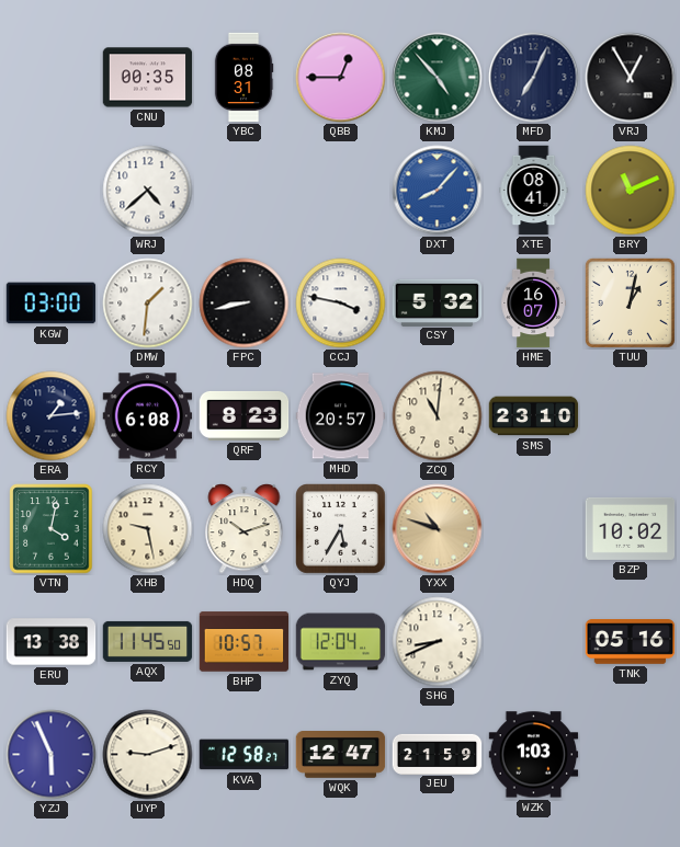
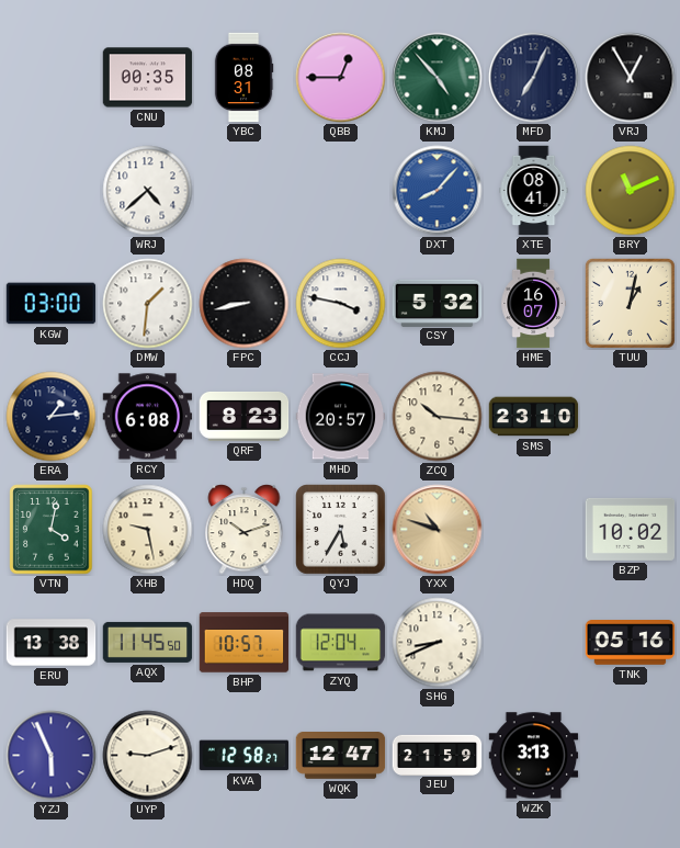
ZCQ: 11:01 -> 10:16
WZK: 1:03 -> 3:13
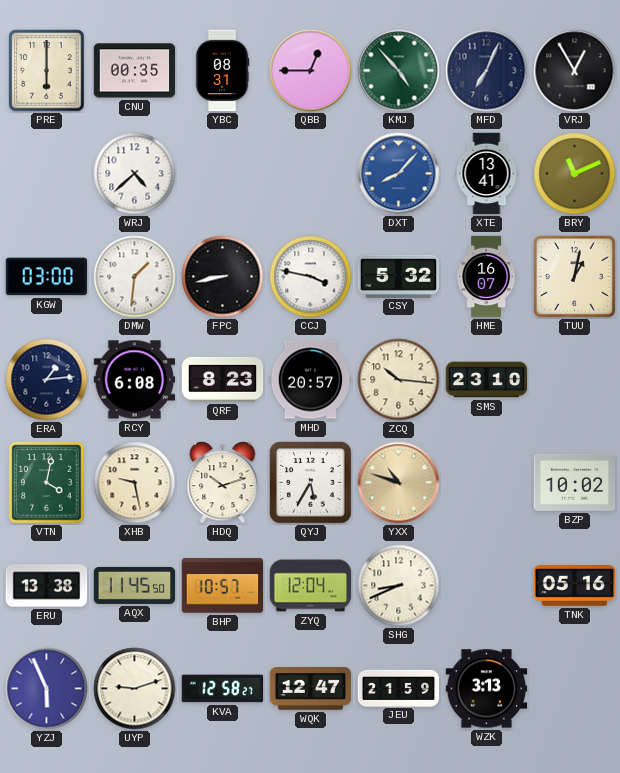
PRE: none -> 6:00
XTE: 08:41 -> 13:41
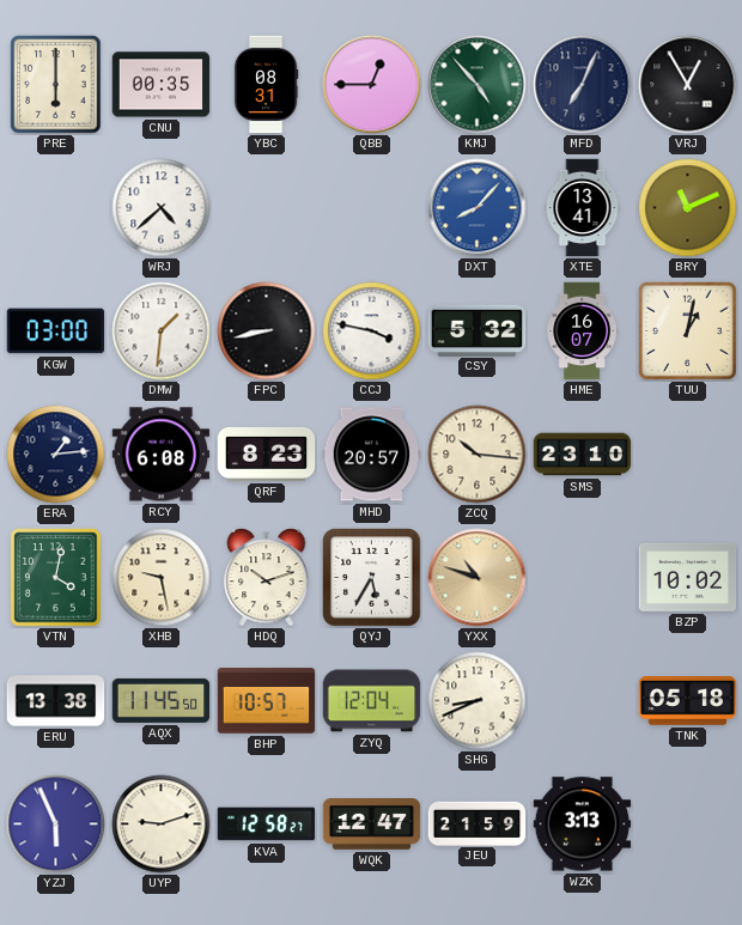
TNK: 05:16 -> 05:18
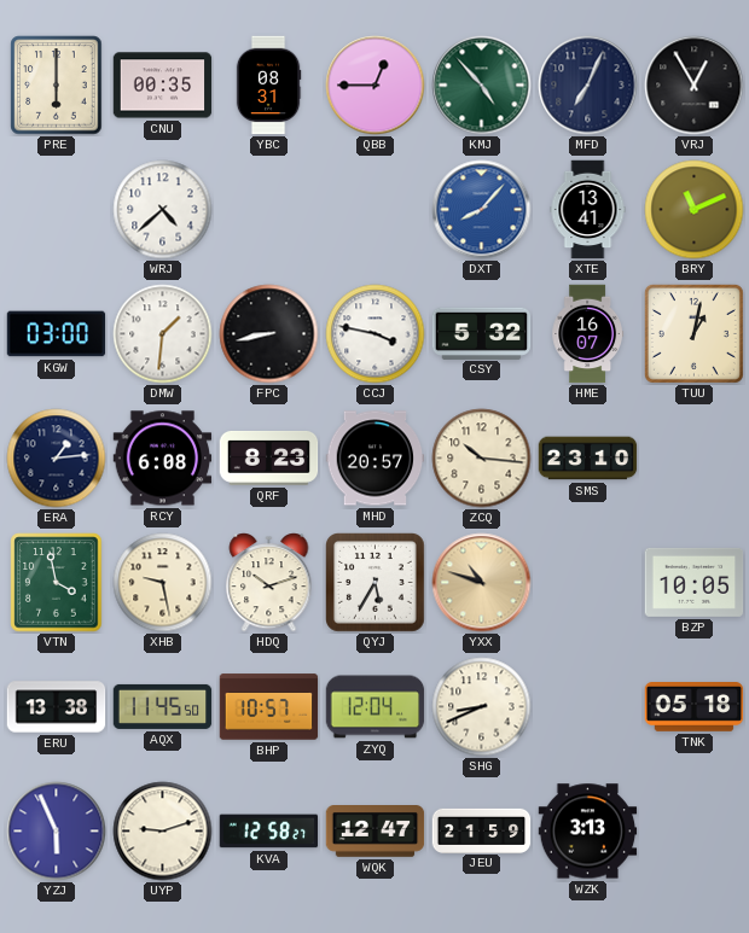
VTN: 4:02 -> 3:58
BZP: 10:02 -> 10:05
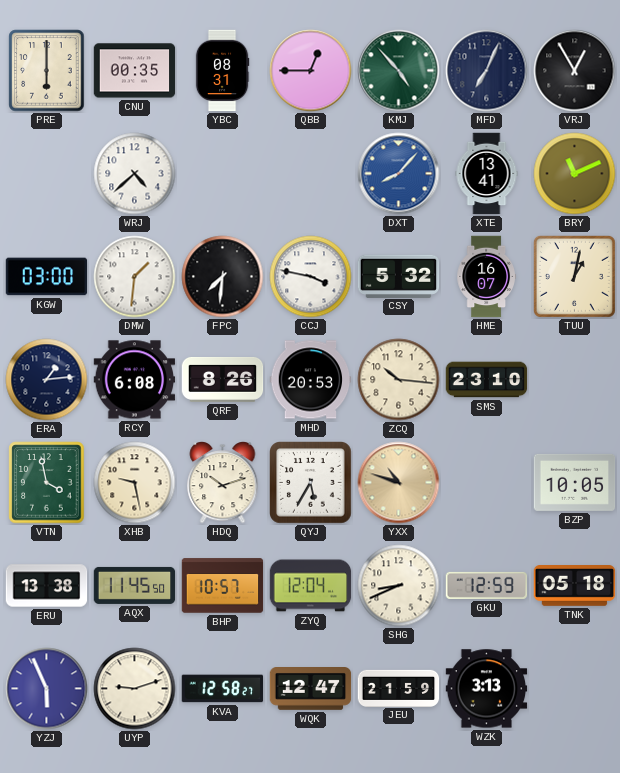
FPC: 8:43 -> 7:31
QRF: 8:23 -> 8:26
MHD: 20:57 -> 20:53
GKU: none -> 12:59
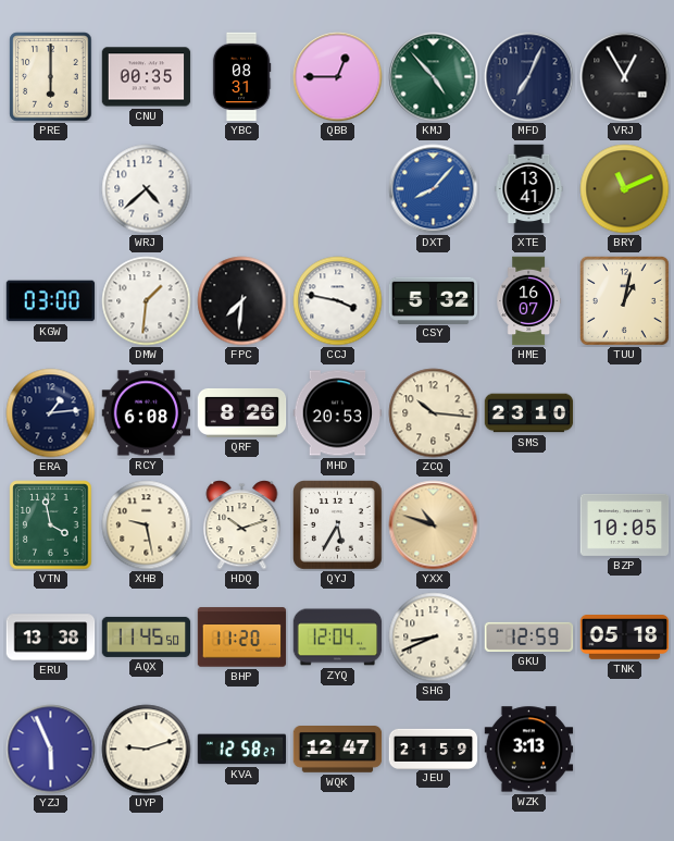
BHP: 10:57 -> 11:20
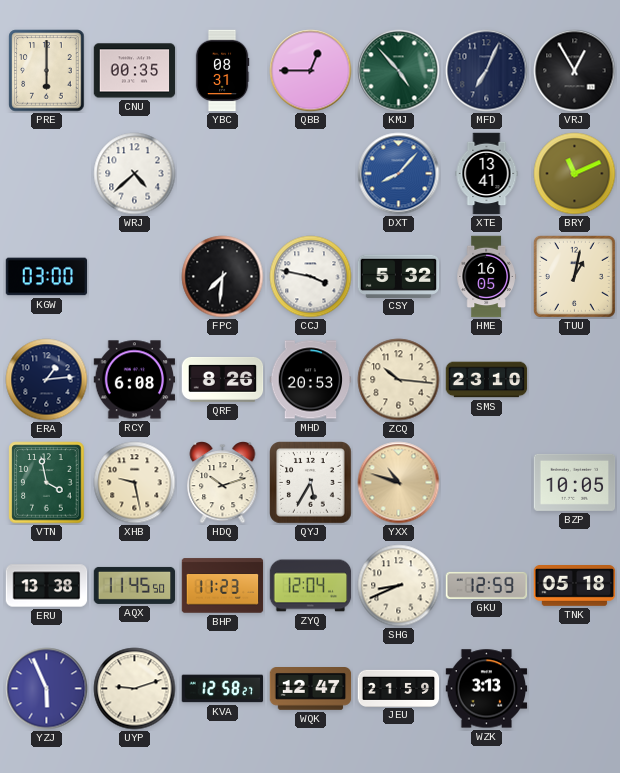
DMW: 1:31 -> none
HME: 16:07 -> 16:05
BHP: 11:20 -> 11:23
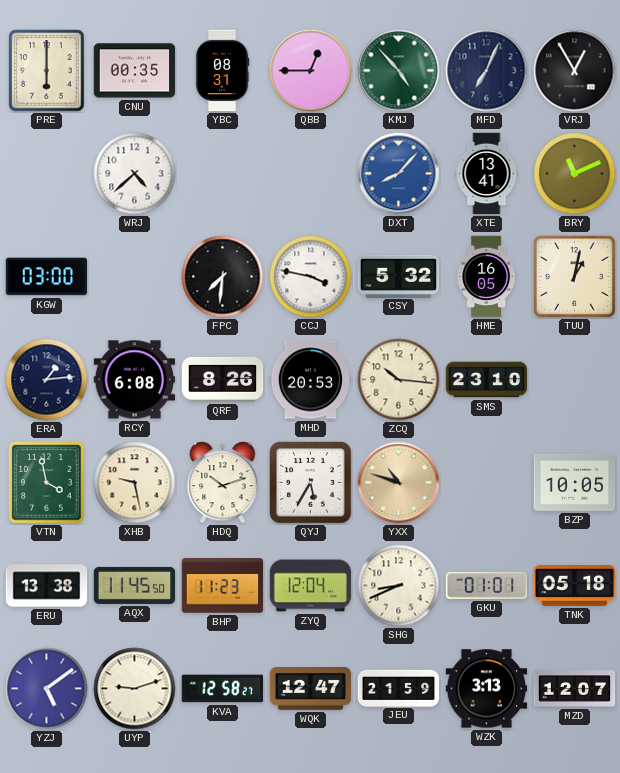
GKU: 12:59 -> 01:01
YZJ: 5:56 -> 5:09
MZD: none -> 12:07
